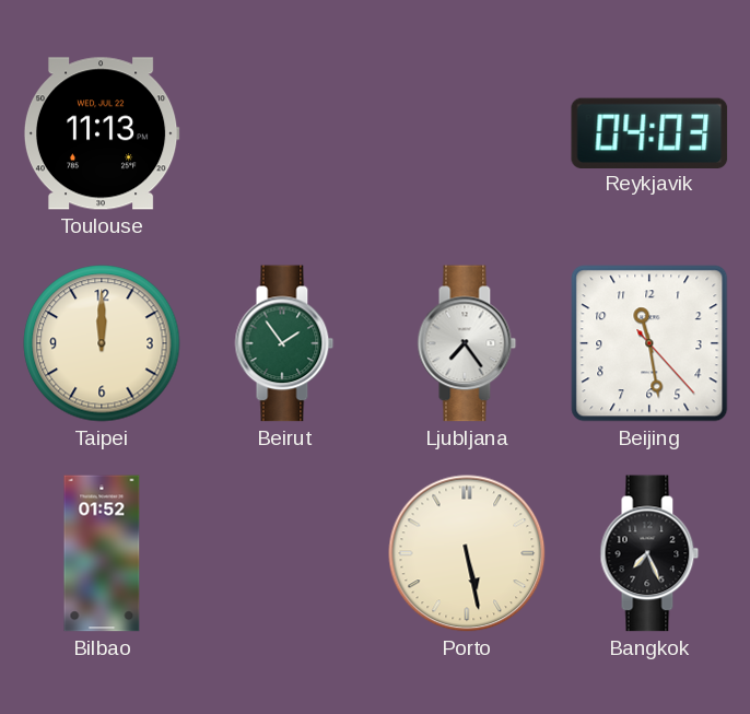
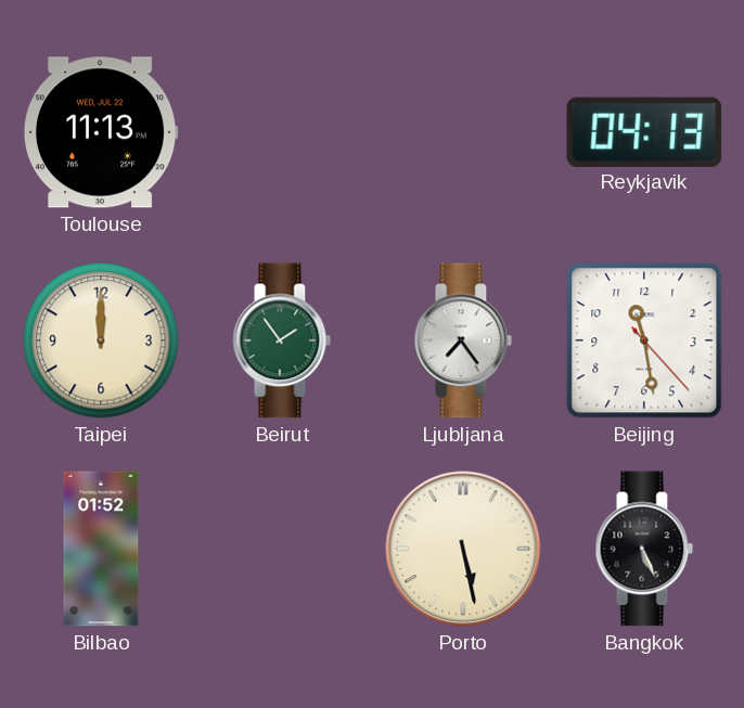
Reykjavik: 04:03 -> 04:13
Bangkok: 7:26 -> 5:26
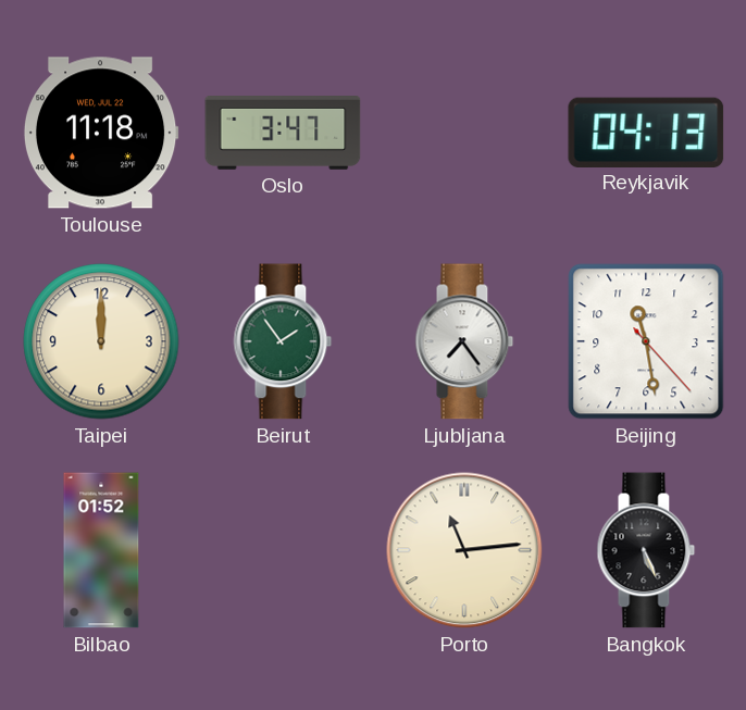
Toulouse: 11:13 -> 11:18
Oslo: none -> 3:47
Porto: 5:28 -> 11:14
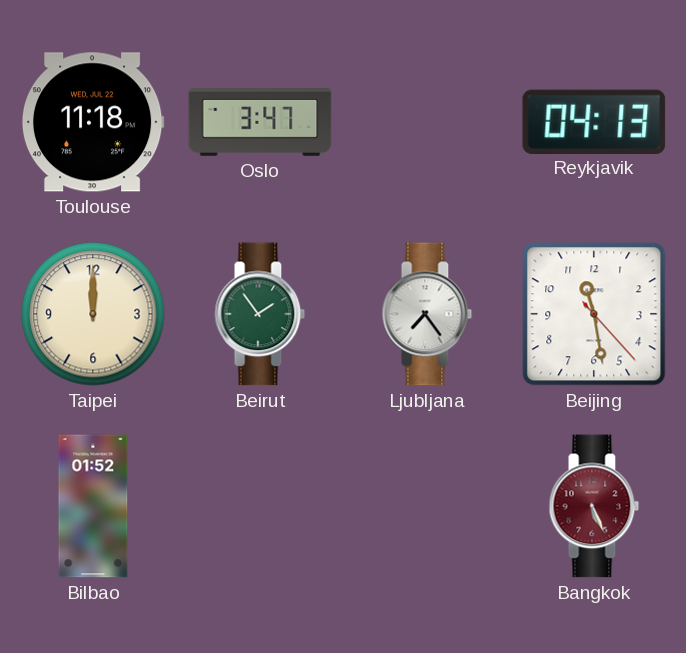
Porto: 11:14 -> none
Bangkok dial: black -> burgundy
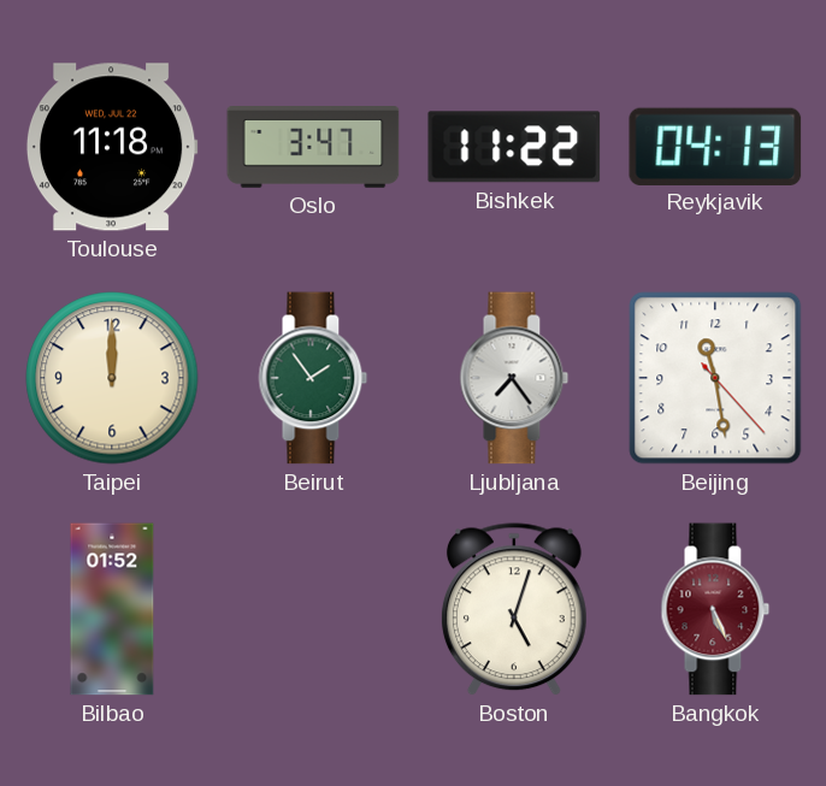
Bishkek: none -> 11:22
Boston: none -> 5:03
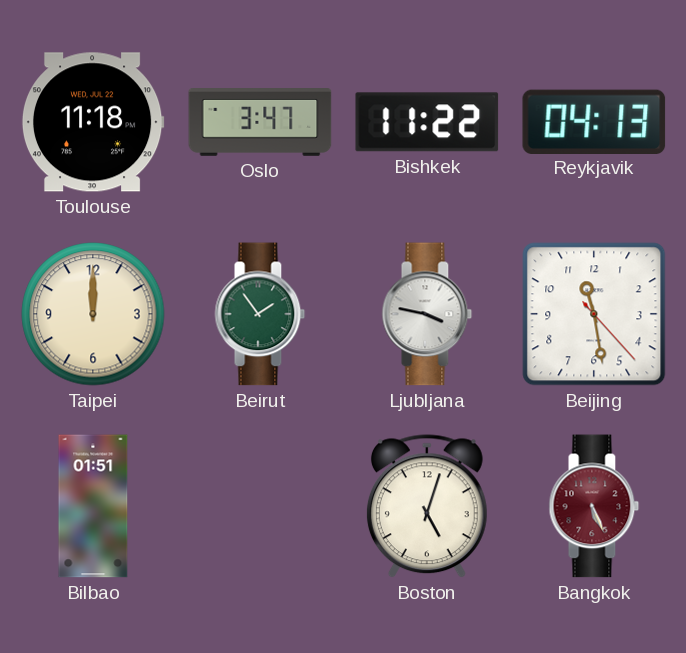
Ljubljana: 7:24 -> 3:47
Bilbao: 01:52 -> 01:51
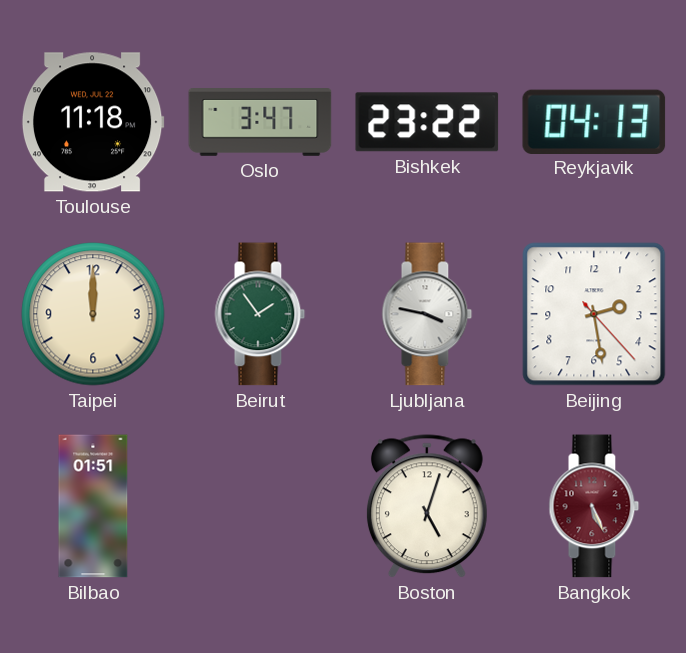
Bishkek: 11:22 -> 23:22
Beijing: 11:28 -> 2:28
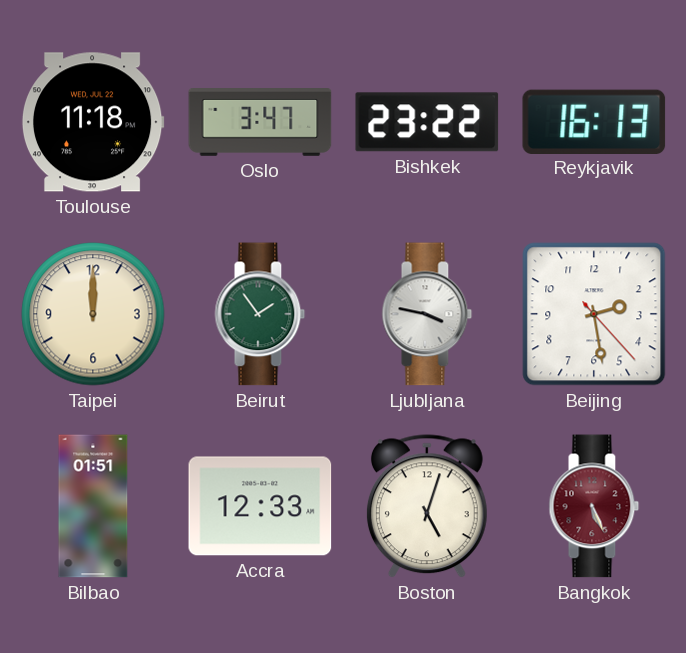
Reykjavik: 04:13 -> 16:13
Accra: none -> 12:33
